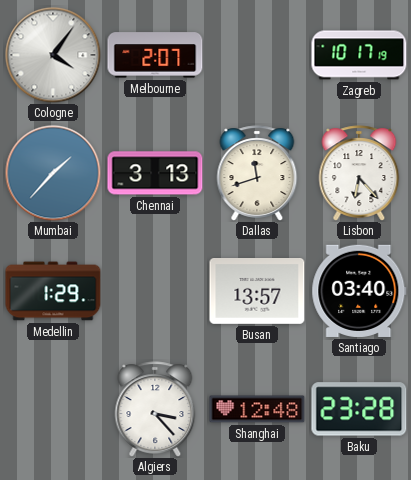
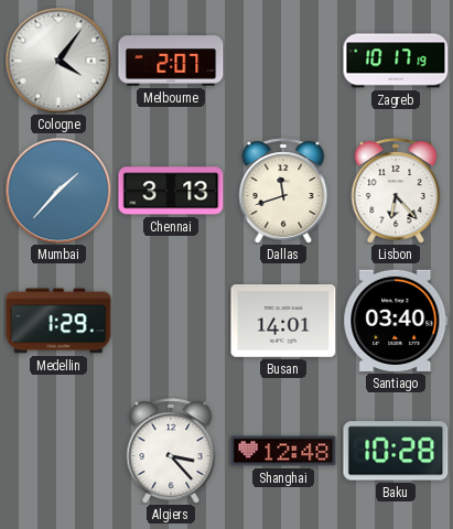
Busan: 13:57 -> 14:01
Baku: 23:28 -> 10:28
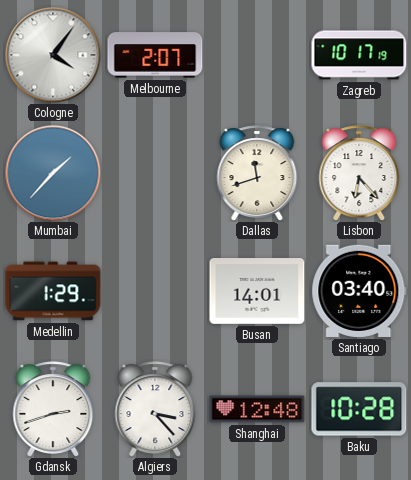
Chennai: 3:13 -> none
Gdansk: none -> 2:42
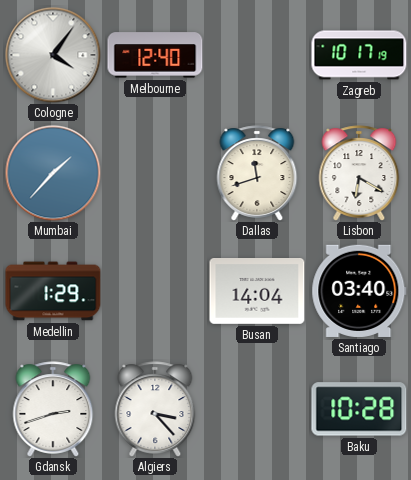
Melbourne: 2:07 -> 12:40
Lisbon: 6:23 -> 6:20
Busan: 14:01 -> 14:04
Shanghai: 12:48 -> none
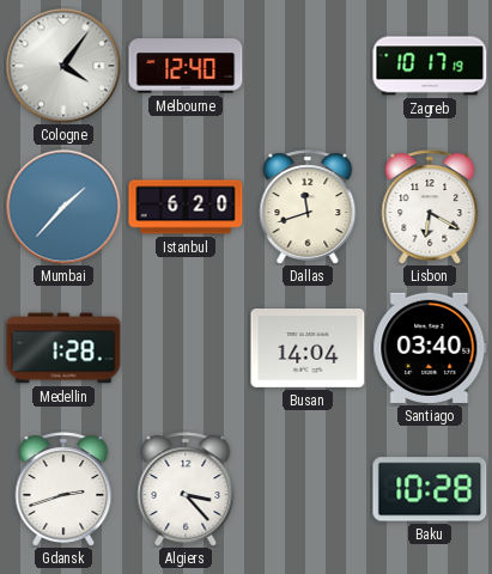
Istanbul: none -> 6:20
Medellin: 1:29 -> 1:28
